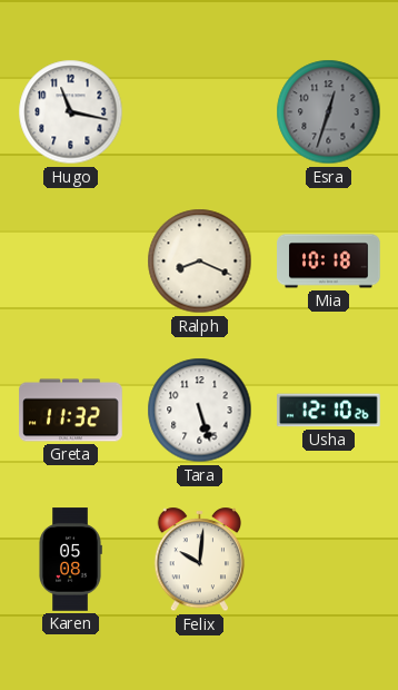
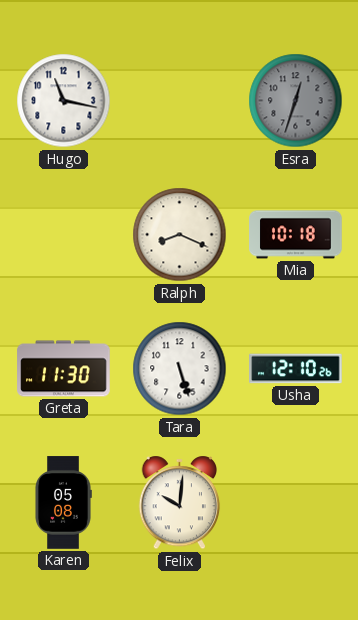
Greta: 11:32 -> 11:30
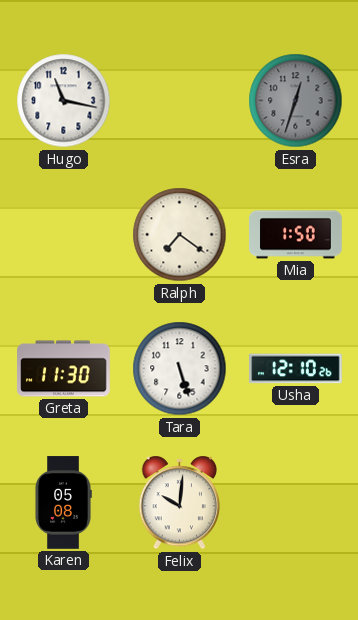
Ralph: 8:19 -> 7:21
Mia: 10:18 -> 1:50
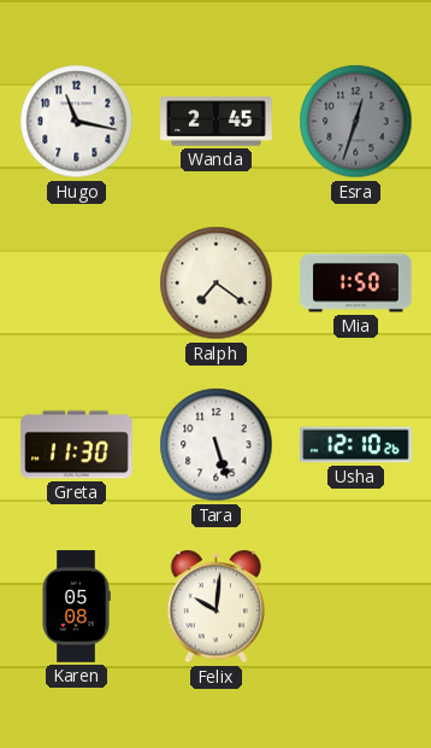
Wanda: none -> 2:45
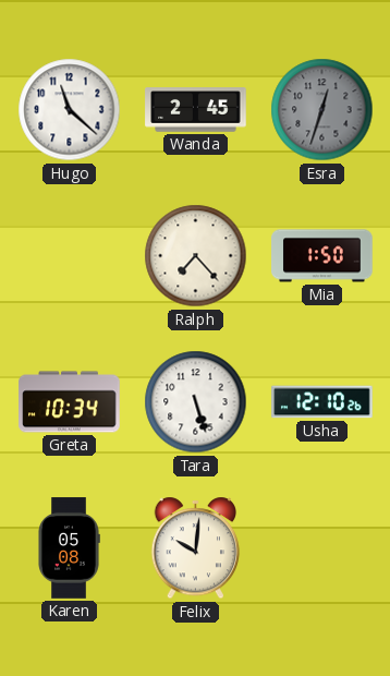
Hugo: 11:17 -> 11:22
Ralph: 7:21 -> 7:23
Greta: 11:30 -> 10:34
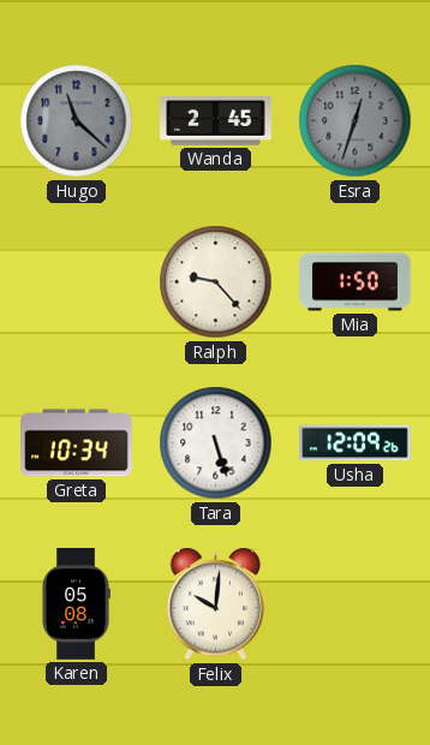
Hugo dial: white -> grey
Ralph: 7:23 -> 9:23
Usha: 12:10 -> 12:09
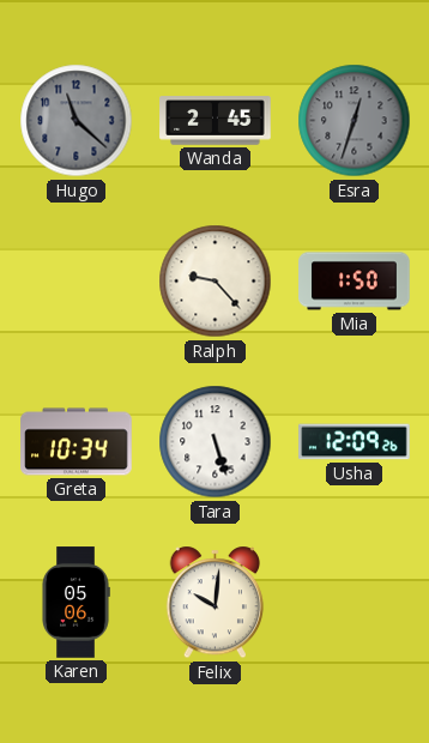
Karen: 05:08 -> 05:06
